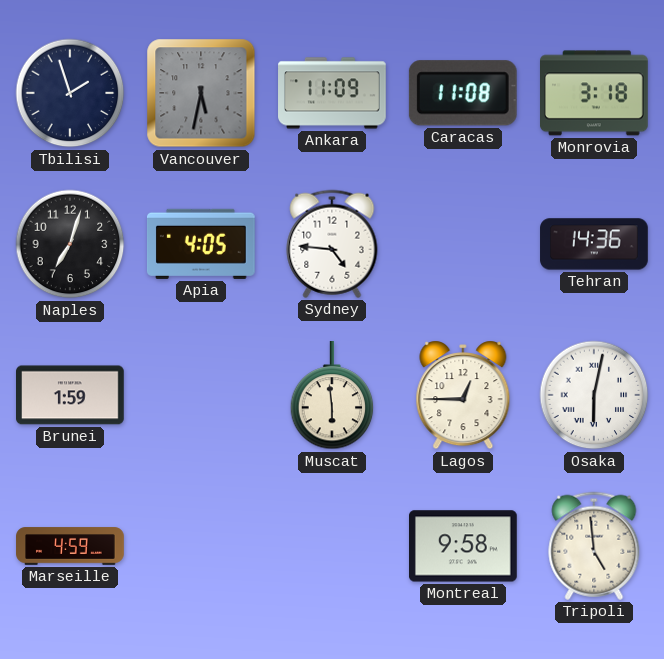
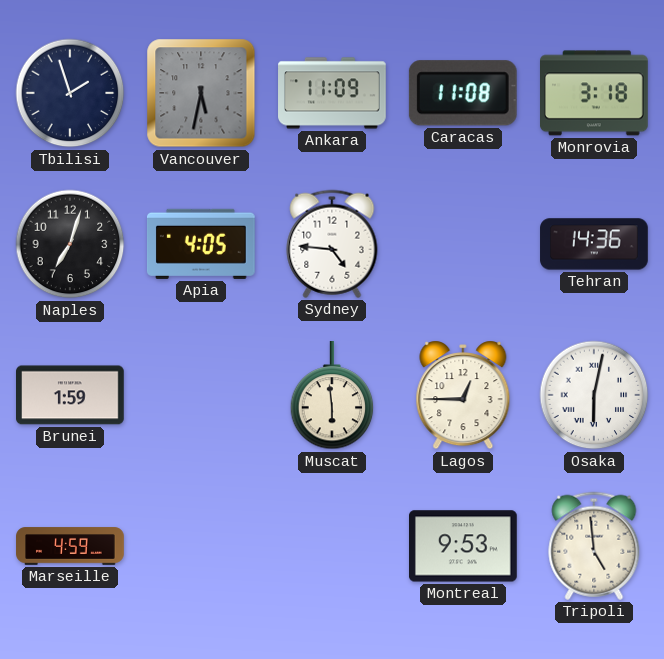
Montreal: 9:58 -> 9:53
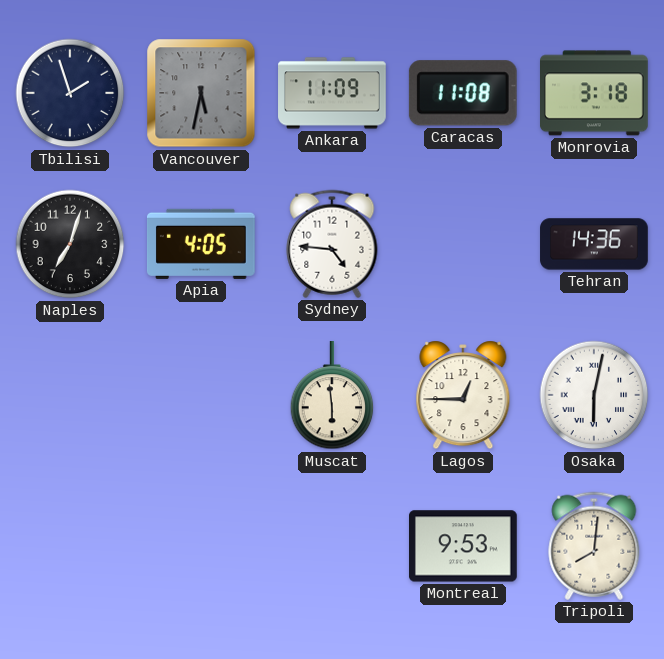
Brunei: 1:59 -> none
Marseille: 4:59 -> none
Tripoli: 4:59 -> 8:01
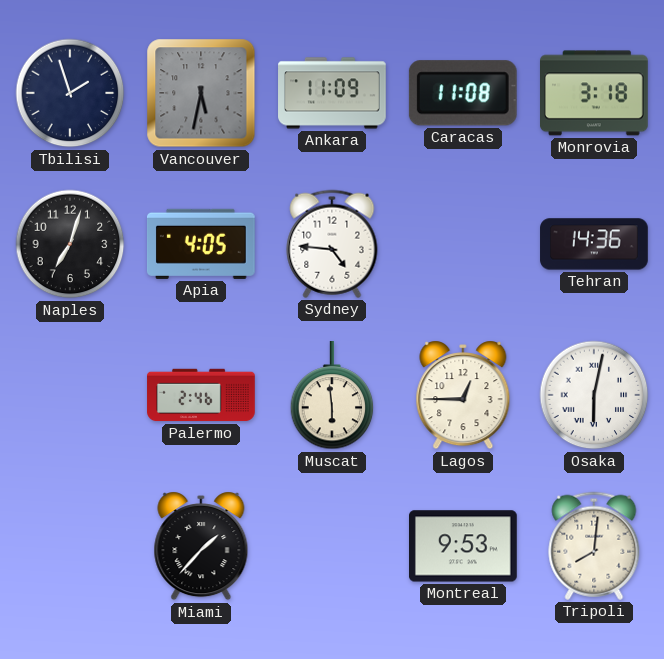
Palermo: none -> 2:46
Miami: none -> 1:37
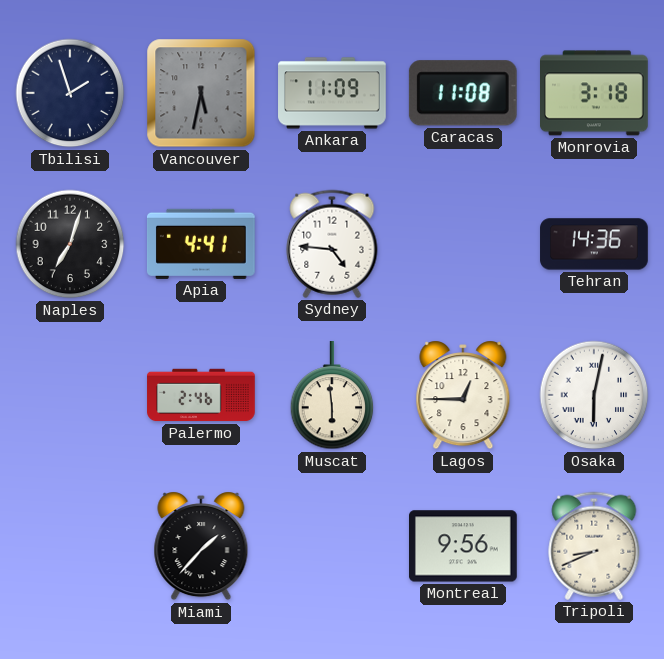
Apia: 4:05 -> 4:41
Montreal: 9:53 -> 9:56
Tripoli: 8:01 -> 8:41
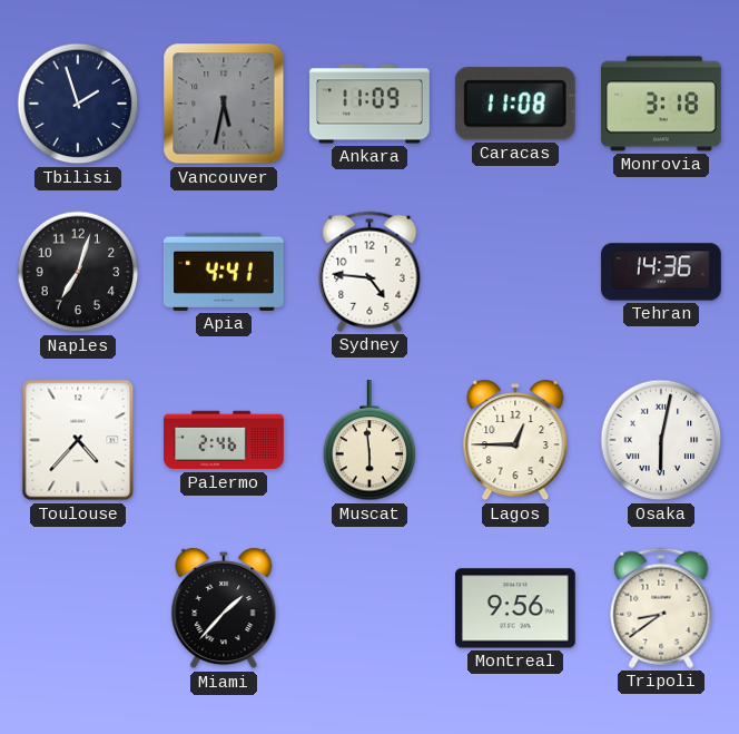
Toulouse: none -> 4:37
Tripoli: 8:41 -> 8:39
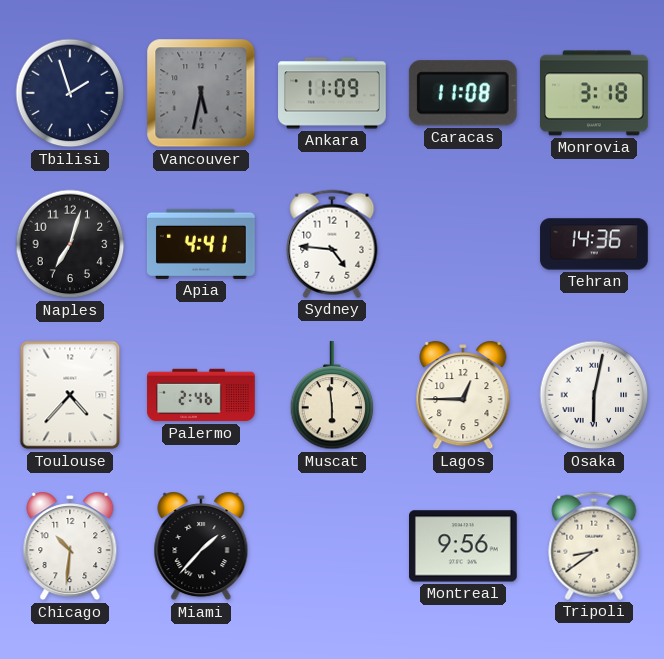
Chicago: none -> 10:31
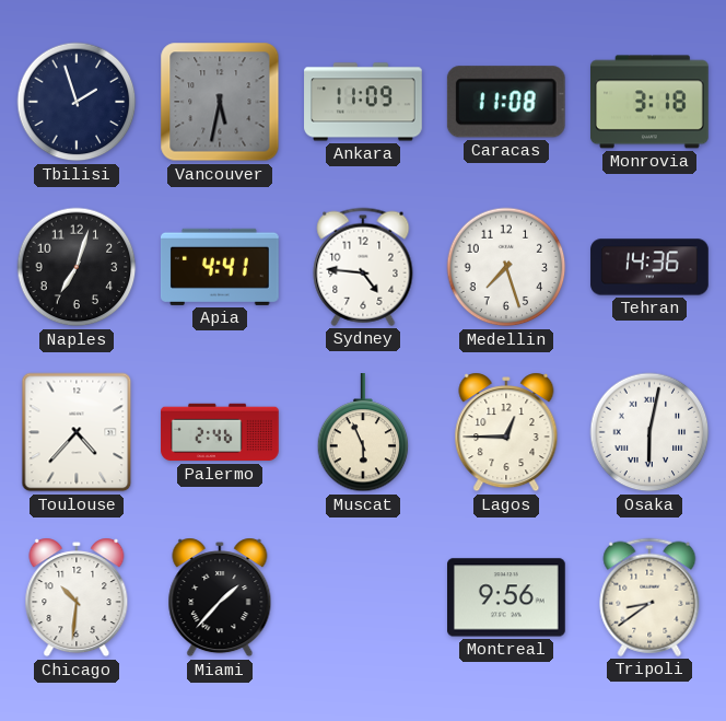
Medellin: none -> 7:27
Muscat: 5:59 -> 5:56
